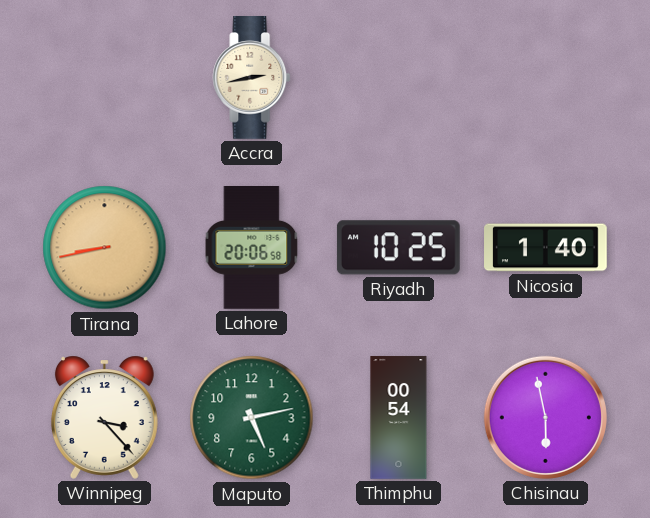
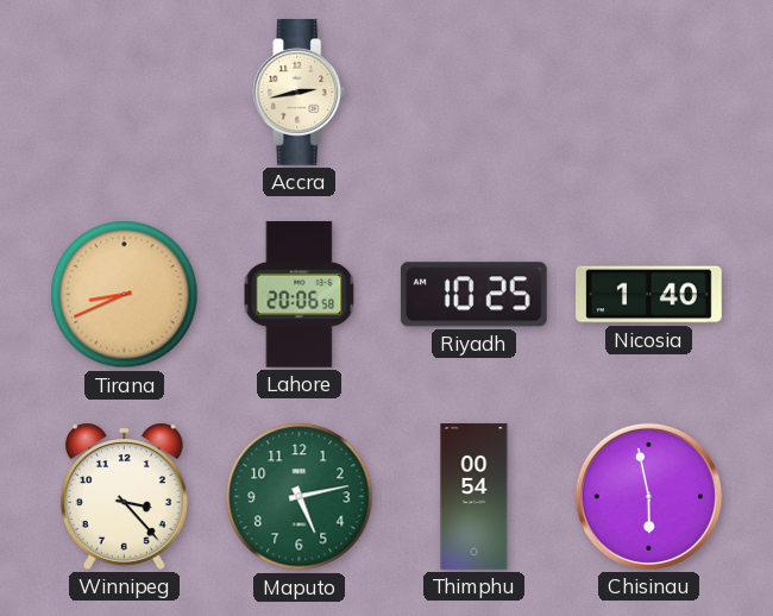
Tirana: 8:43 -> 8:41
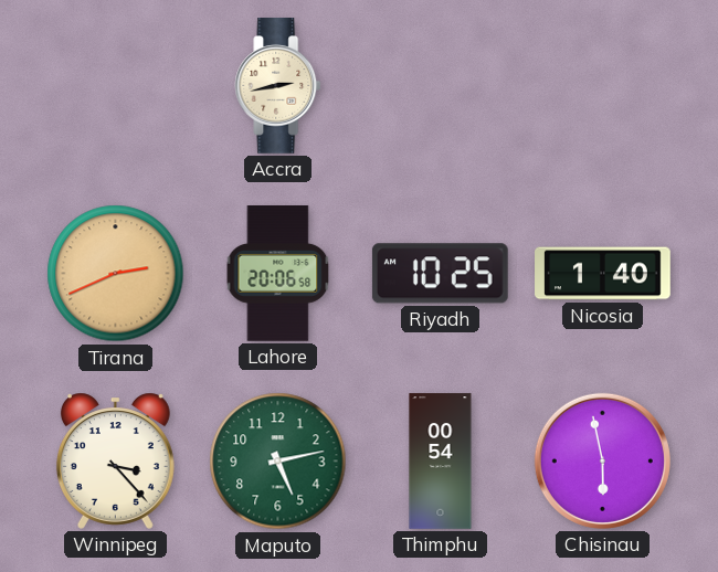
Tirana: 8:41 -> 2:41
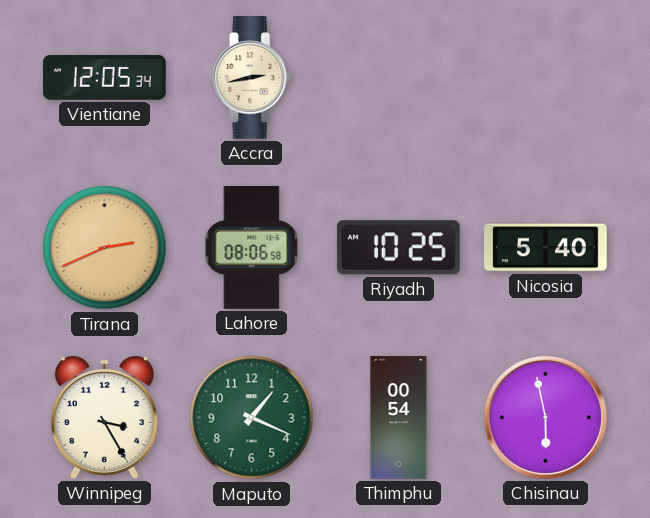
Vientiane: none -> 12:05
Lahore: 20:06 -> 08:06
Nicosia: 1:40 -> 5:40
Winnipeg: 3:23 -> 3:25
Maputo: 5:13 -> 1:19
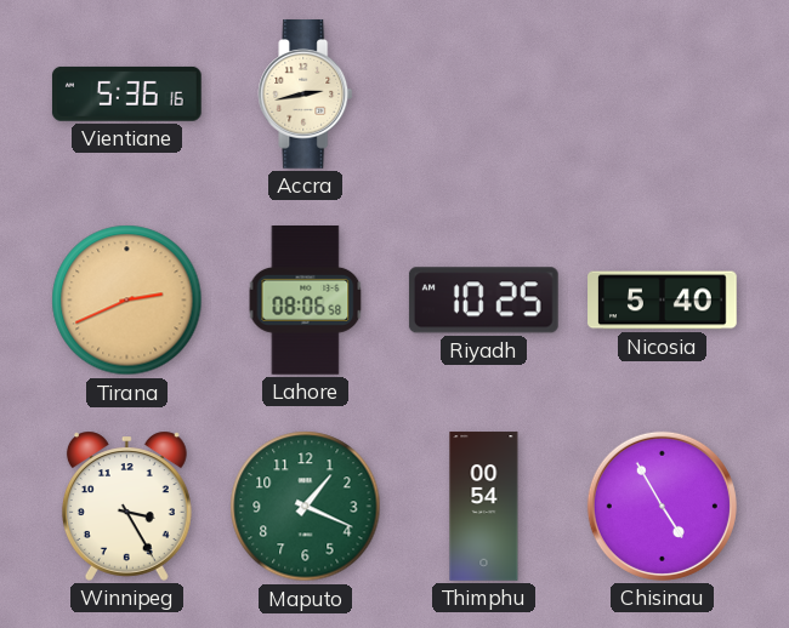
Vientiane: 12:05 -> 5:36
Chisinau: 5:58 -> 4:55
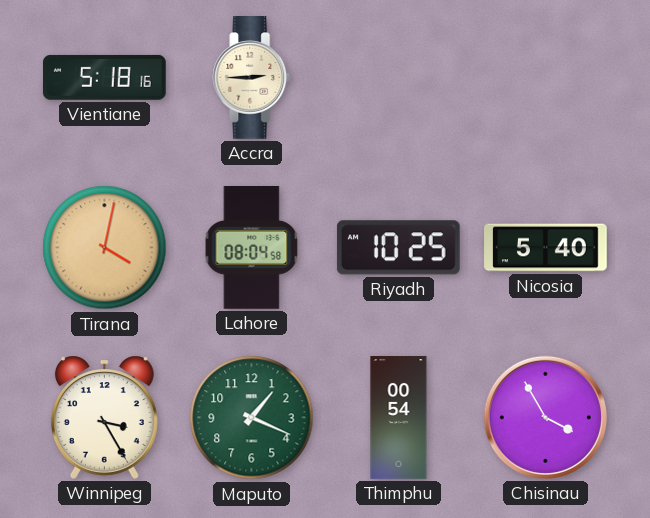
Vientiane: 5:36 -> 5:18
Accra: 2:43 -> 2:45
Tirana: 2:41 -> 4:02
Lahore: 08:06 -> 08:04
Chisinau: 4:55 -> 3:55
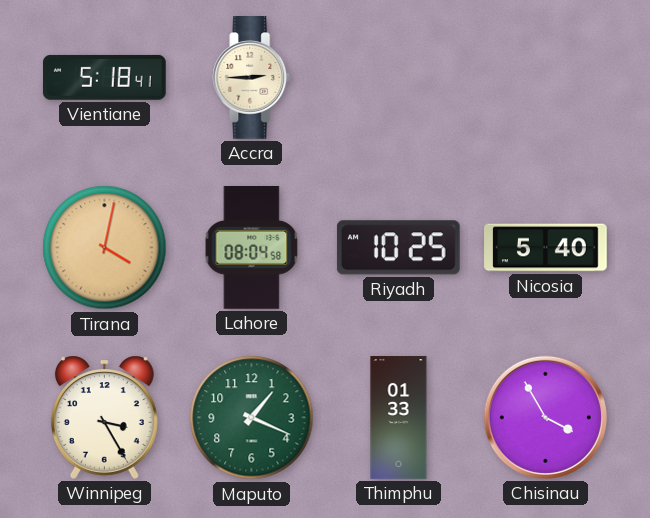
Vientiane: 5:18:16 -> 5:18:41
Thimphu: 00:54 -> 01:33
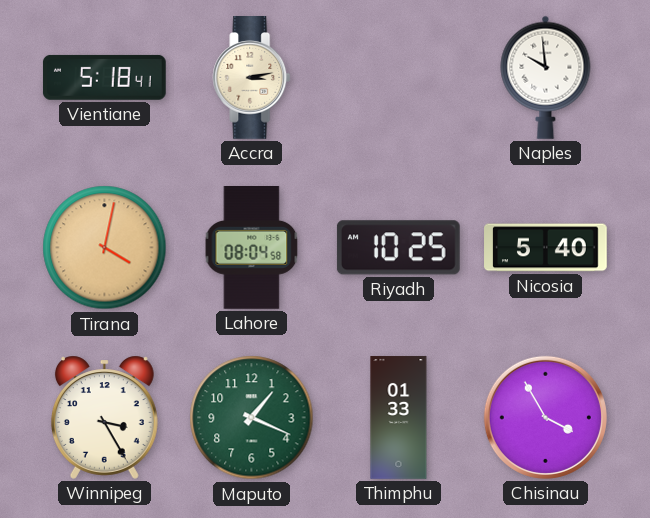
Accra: 2:45 -> 3:13
Naples: none -> 9:59
